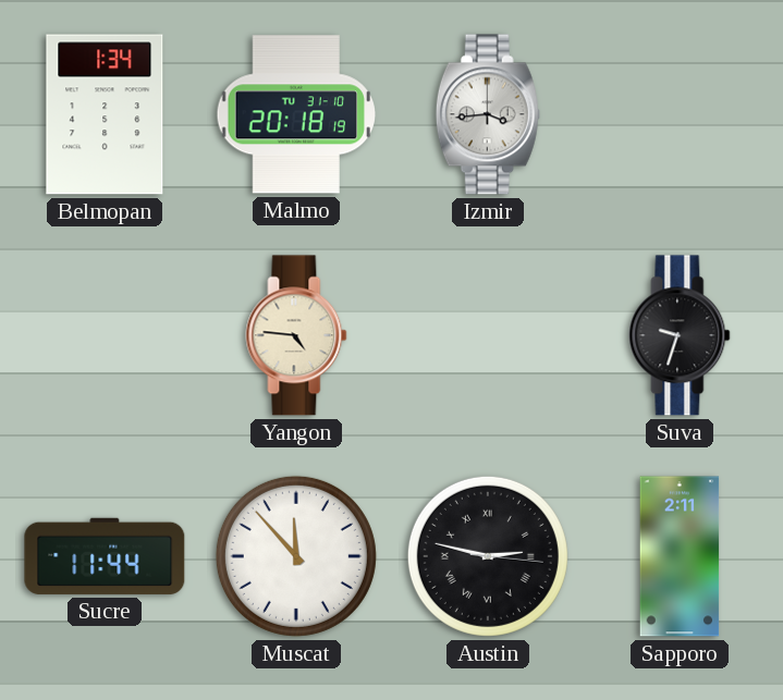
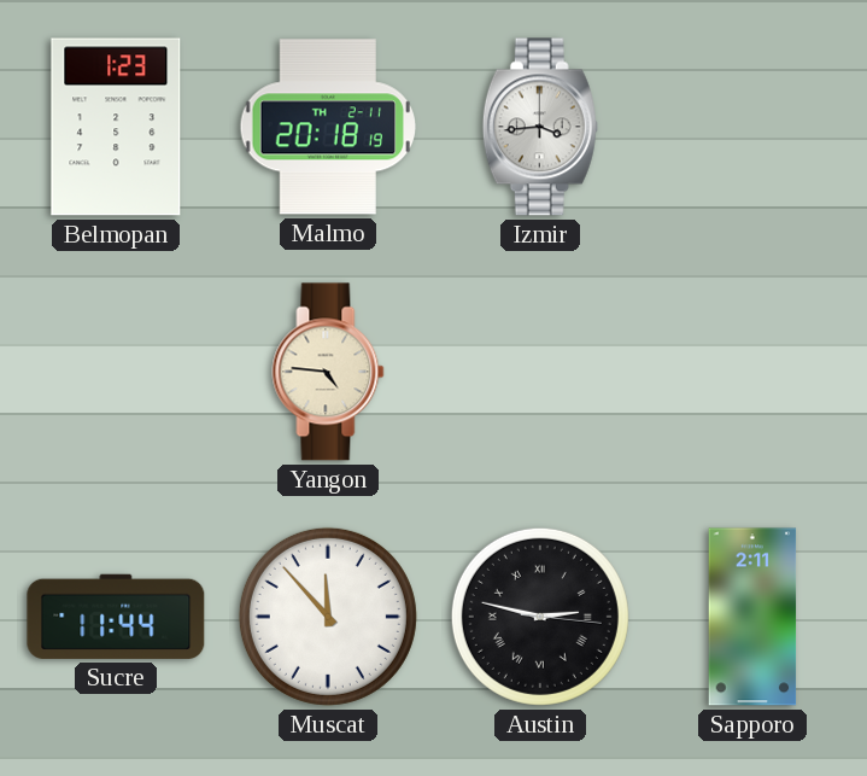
Belmopan: 1:34 -> 1:23
Malmo date: TU 31-10 -> TH 2-11
Suva: 9:33 -> none
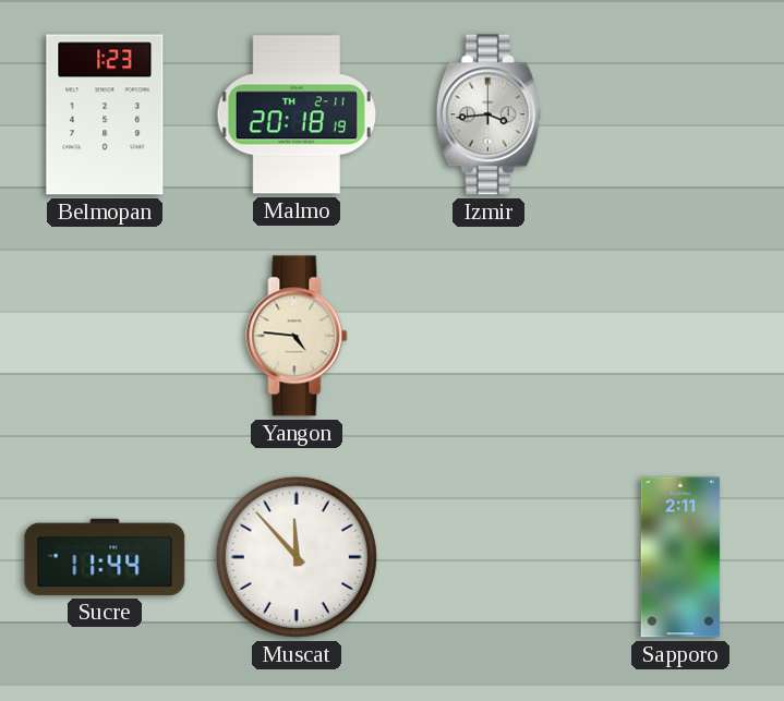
Austin: 2:47 -> none
